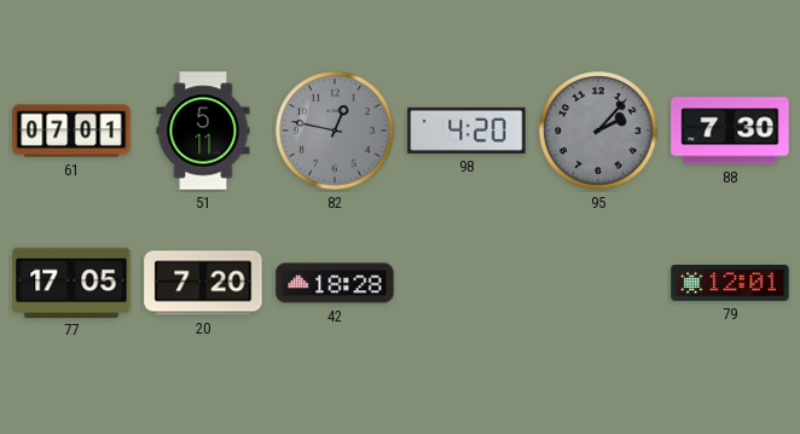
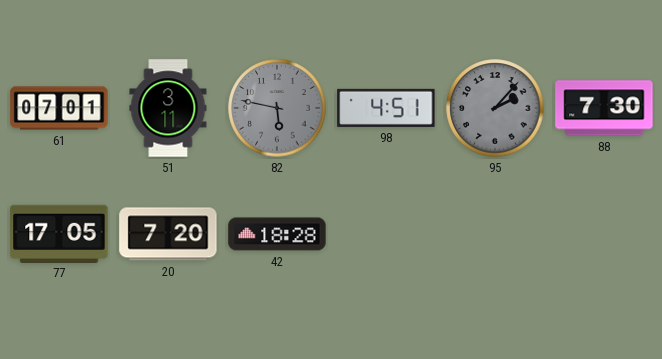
51: 5:11 -> 3:11
82: 12:47 -> 5:47
98: 4:20 -> 4:51
79: 12:01 -> none
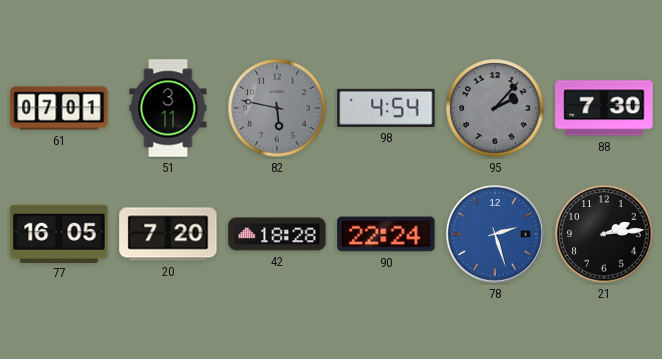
98: 4:51 -> 4:54
77: 17:05 -> 16:05
90: none -> 22:24
78: none -> 2:27
21: none -> 2:14
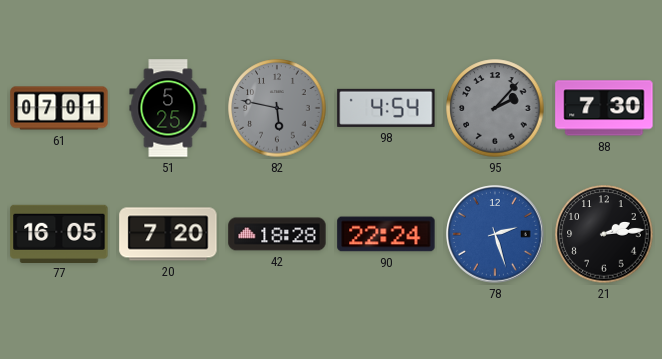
51: 3:11 -> 5:25
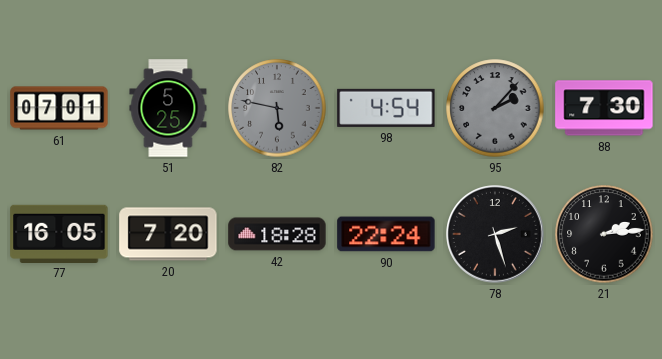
78 dial: blue -> black
